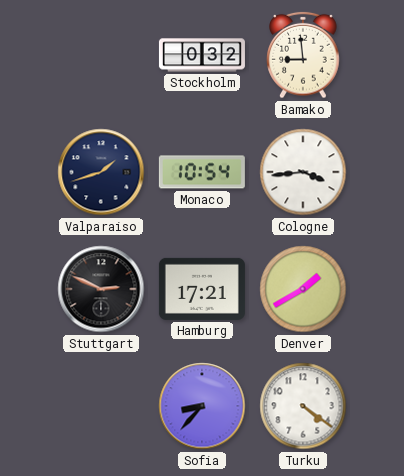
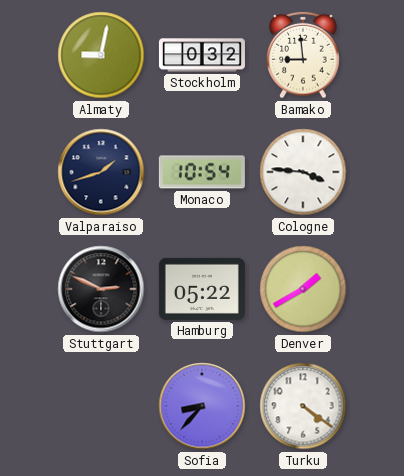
Almaty: none -> 9:02
Cologne: 3:44 -> 3:46
Hamburg: 17:21 -> 05:22
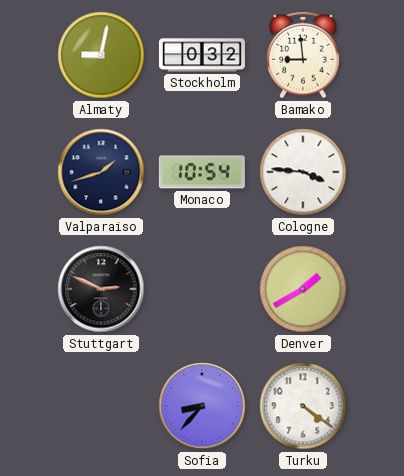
Hamburg: 05:22 -> none
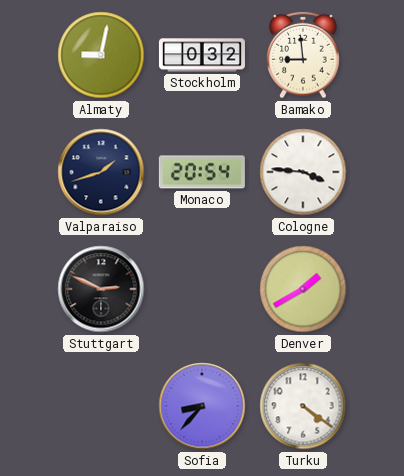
Monaco: 10:54 -> 20:54
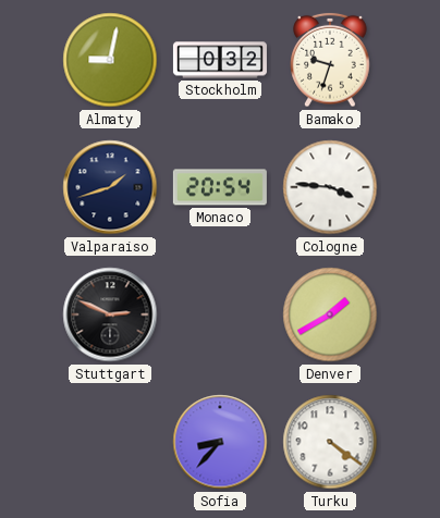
Bamako: 8:59 -> 9:33
